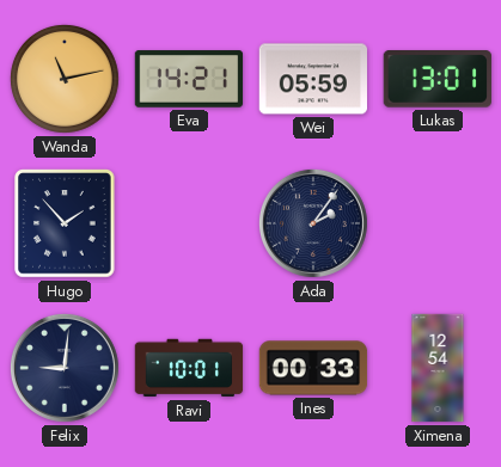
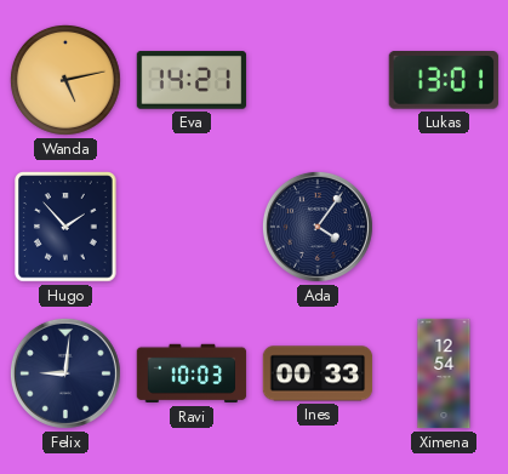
Wanda: 11:13 -> 5:13
Wei: 05:59 -> none
Ada: 2:06 -> 4:06
Ravi: 10:01 -> 10:03
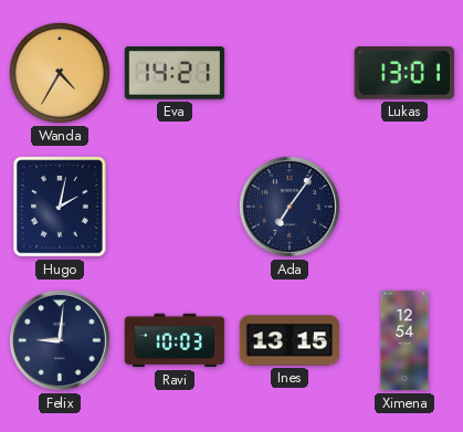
Wanda: 5:13 -> 4:35
Hugo: 1:53 -> 2:02
Ada: 4:06 -> 7:06
Ines: 00:33 -> 13:15
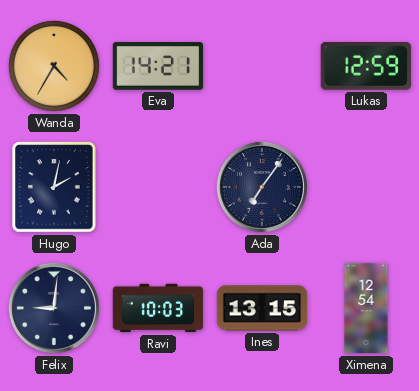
Lukas: 13:01 -> 12:59
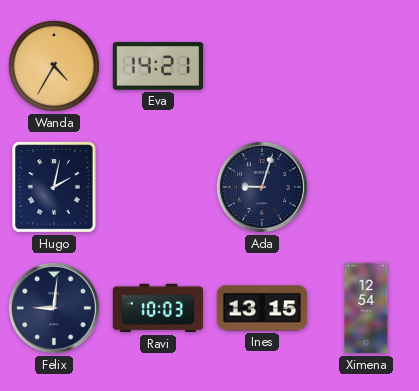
Lukas: 12:59 -> none
Ada: 7:06 -> 9:03
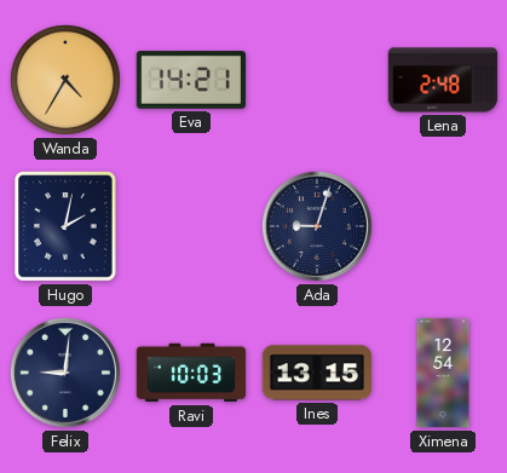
Lena: none -> 2:48
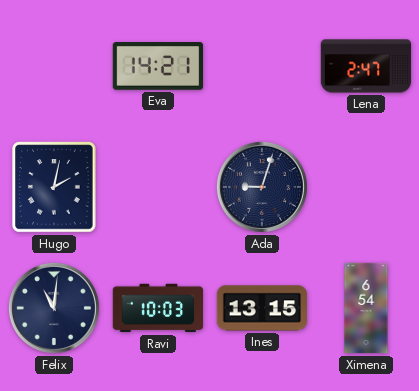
Wanda: 4:35 -> none
Lena: 2:48 -> 2:47
Felix: 9:01 -> 11:01
Ximena: 12:54 -> 6:54
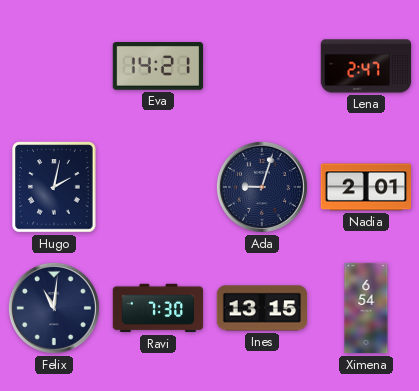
Nadia: none -> 2:01
Ravi: 10:03 -> 7:30
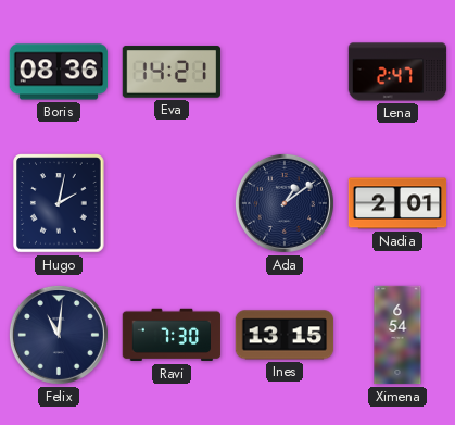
Boris: none -> 08:36
Ada: 9:03 -> 1:09
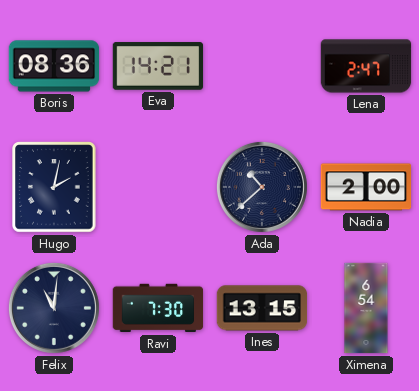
Ada: 1:09 -> 10:38
Nadia: 2:01 -> 2:00
